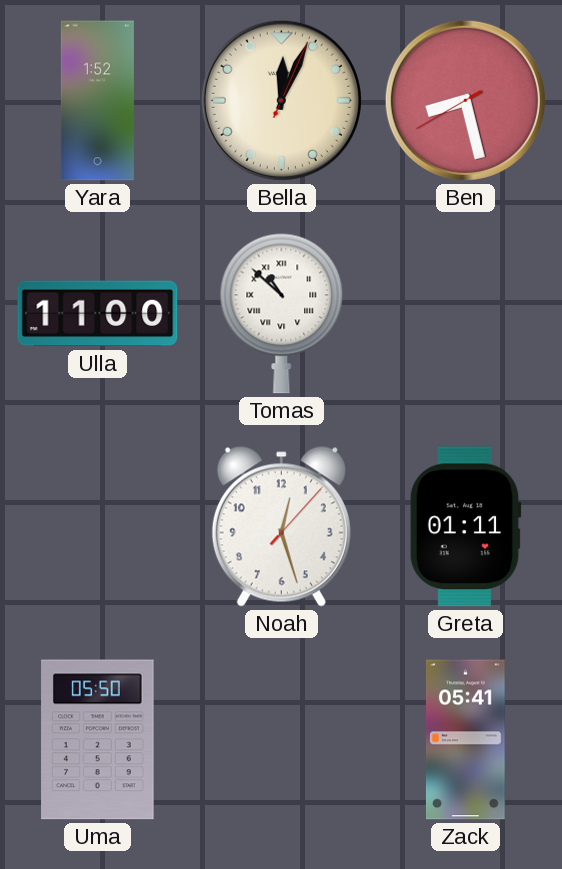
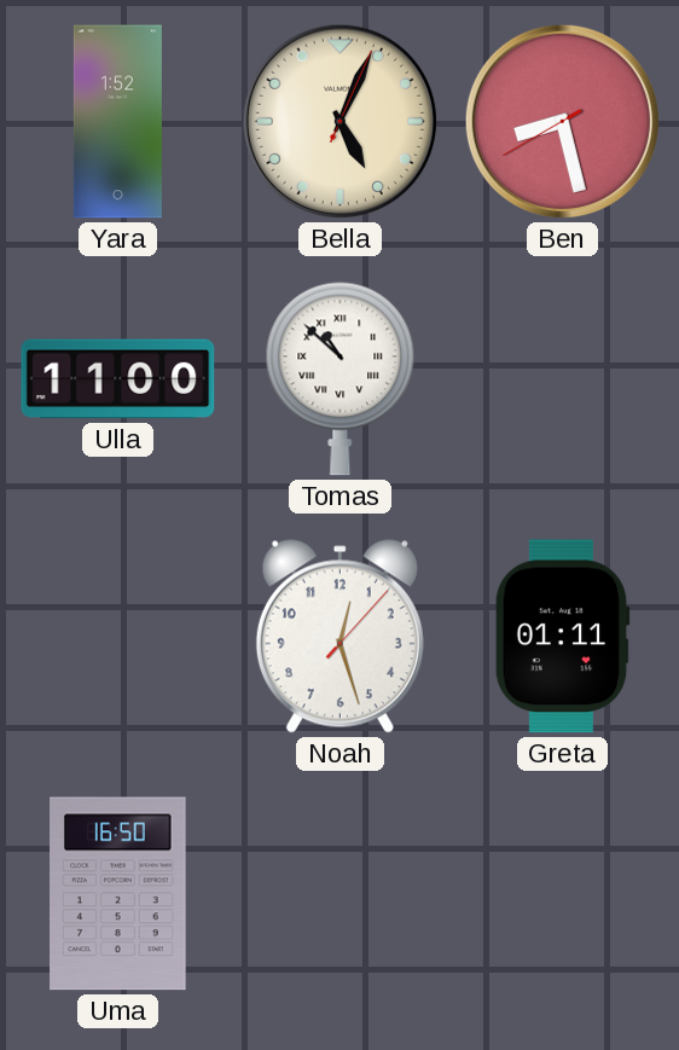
Bella: 12:04 -> 5:04
Uma: 05:50 -> 16:50
Zack: 05:41 -> none
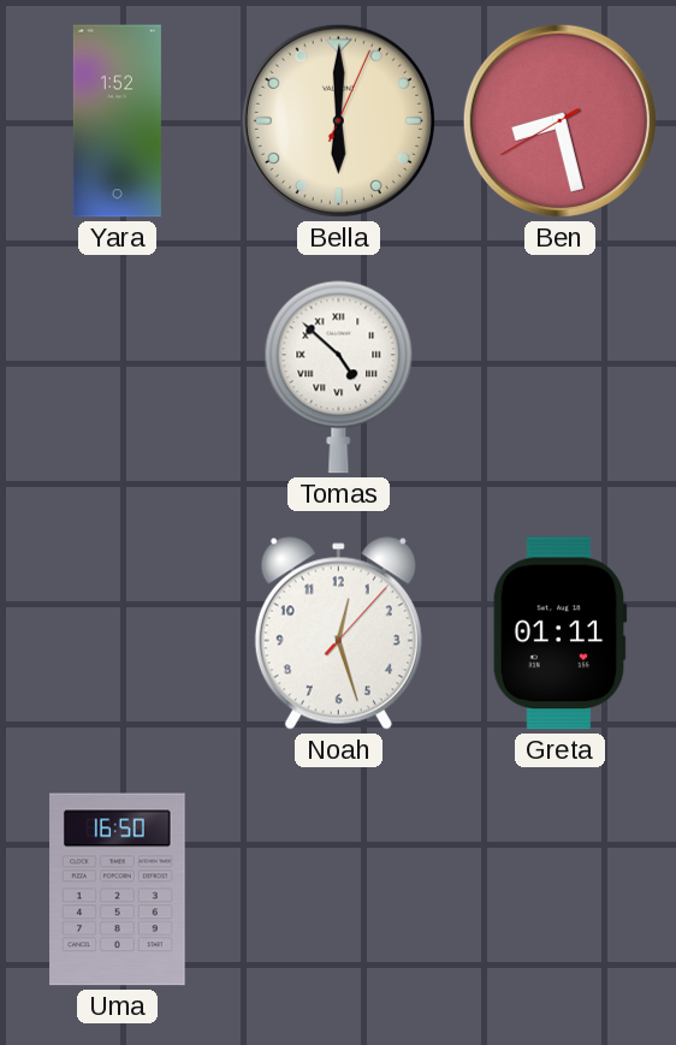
Bella: 5:04 -> 6:00
Ulla: 11:00 -> none
Tomas: 10:52 -> 4:52
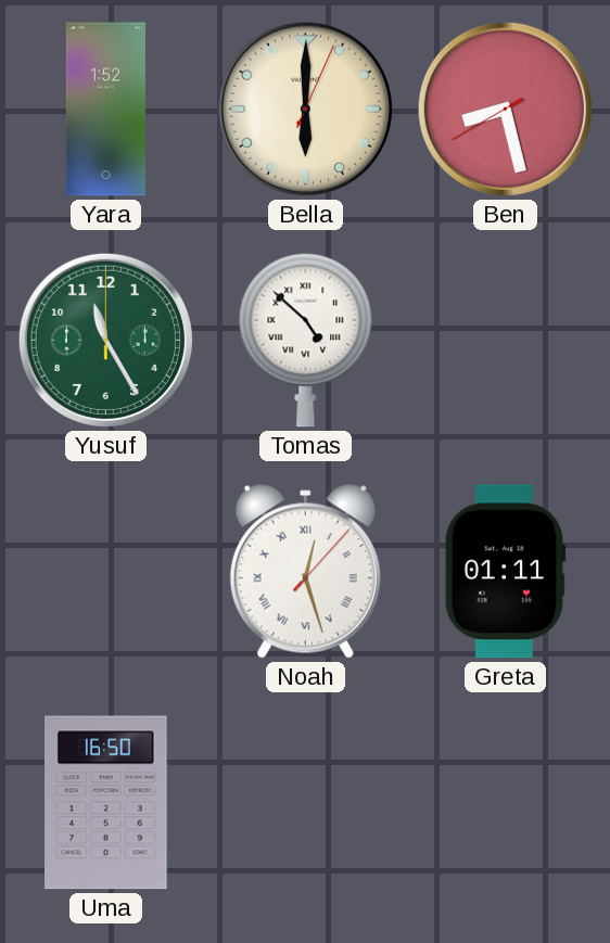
Yusuf: none -> 11:25
Noah numerals: Arabic -> Roman
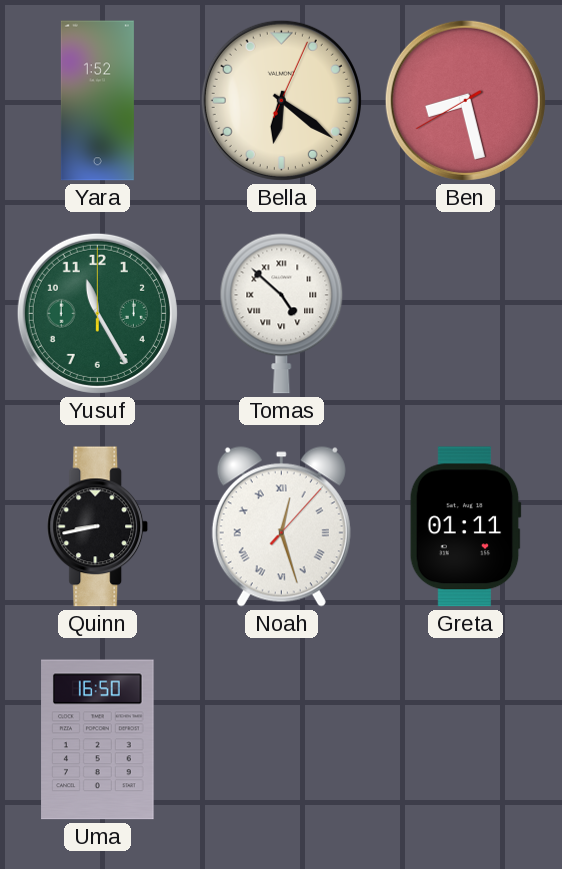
Bella: 6:00 -> 6:21
Quinn: none -> 8:43
